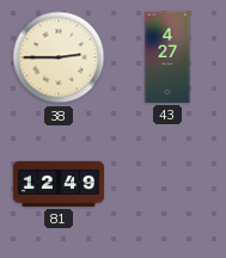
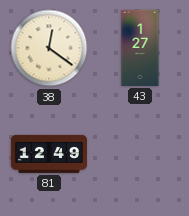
38: 2:45 -> 12:21
43: 4:27 -> 1:27
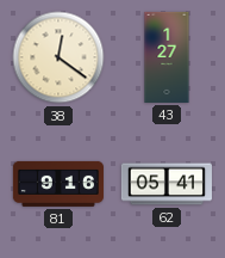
81: 12:49 -> 9:16
62: none -> 05:41
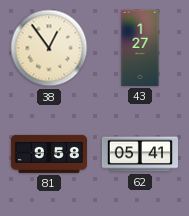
38: 12:21 -> 12:54
81: 9:16 -> 9:58
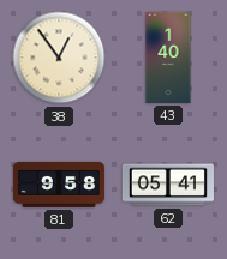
43: 1:27 -> 1:40
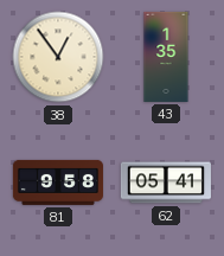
43: 1:40 -> 1:35
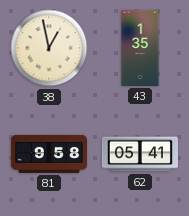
38: 12:54 -> 12:58
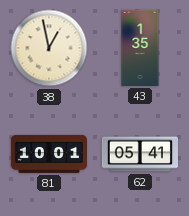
81: 9:58 -> 10:01
